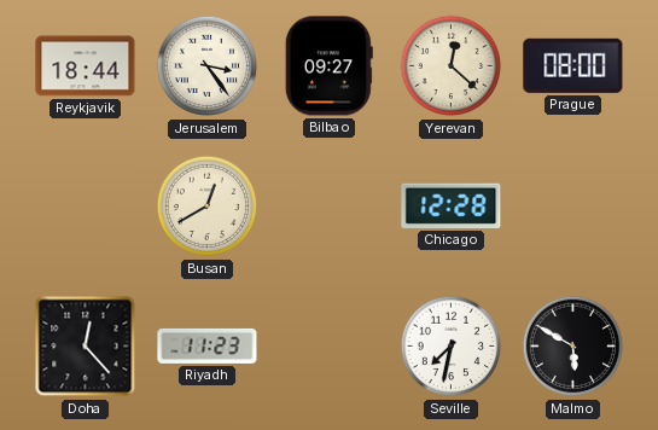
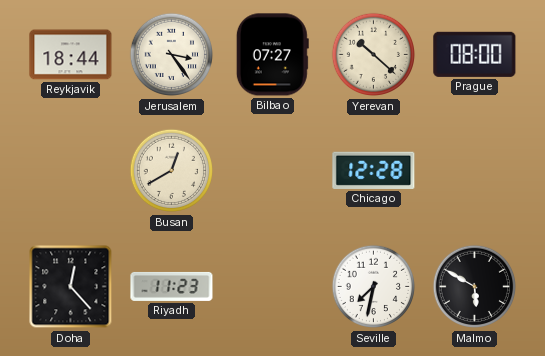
Bilbao: 09:27 -> 07:27
Yerevan: 12:22 -> 10:22
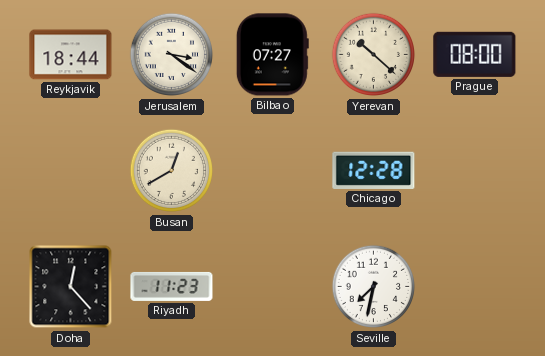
Jerusalem: 3:24 -> 3:21
Malmo: 5:50 -> none
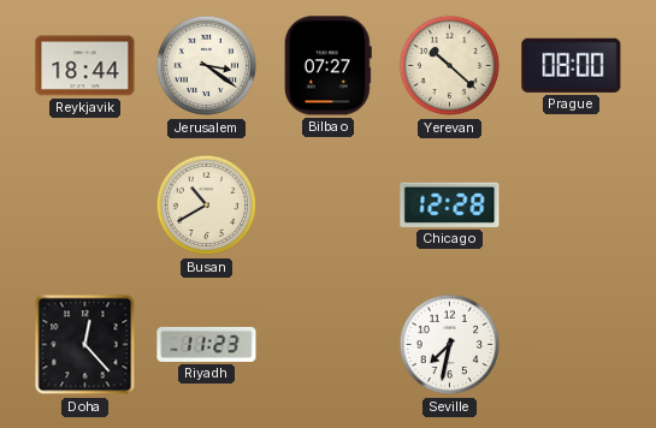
Busan: 12:40 -> 10:40
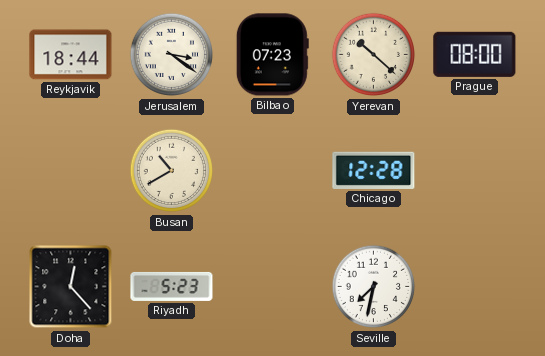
Bilbao: 07:27 -> 07:23
Riyadh: 11:23 -> 5:23
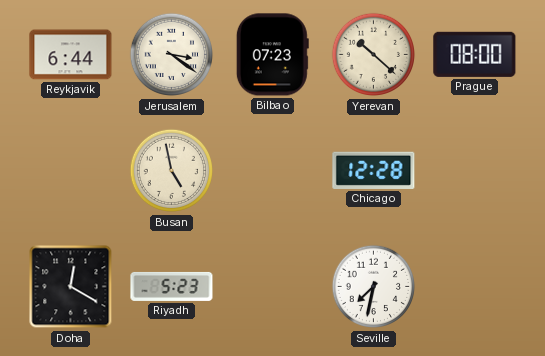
Reykjavik: 18:44 -> 6:44
Busan: 10:40 -> 4:58
Doha: 12:23 -> 12:20
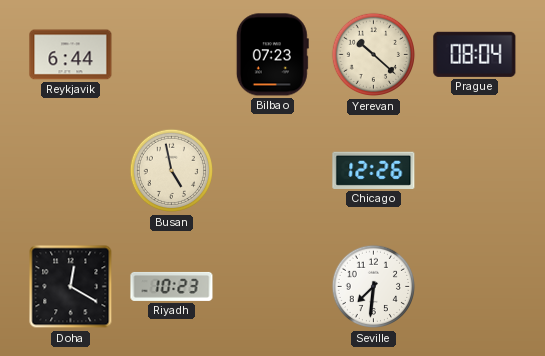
Jerusalem: 3:21 -> none
Prague: 08:00 -> 08:04
Chicago: 12:28 -> 12:26
Riyadh: 5:23 -> 10:23
Seville: 7:32 -> 7:31
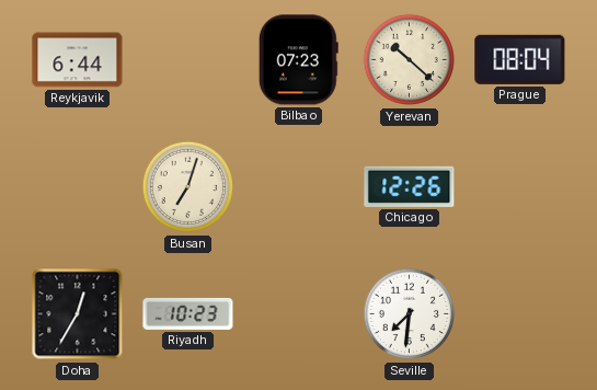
Busan: 4:58 -> 7:03
Doha: 12:20 -> 12:35
